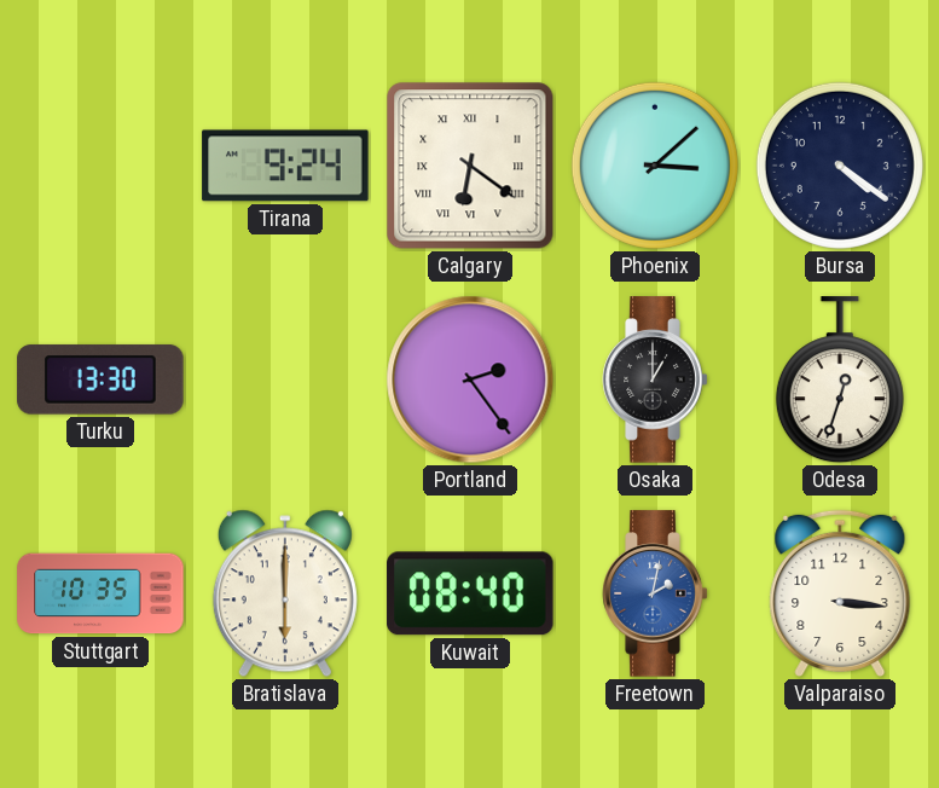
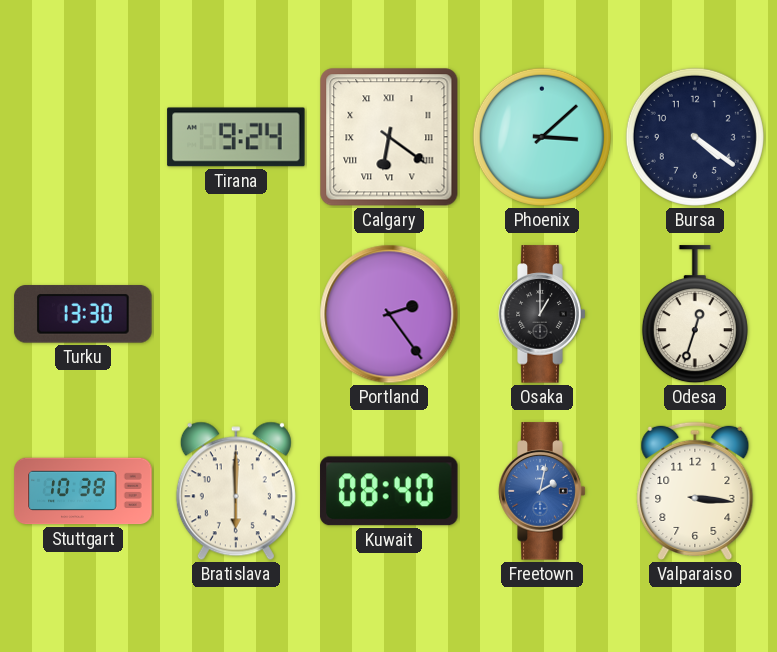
Stuttgart: 10:35 -> 10:38
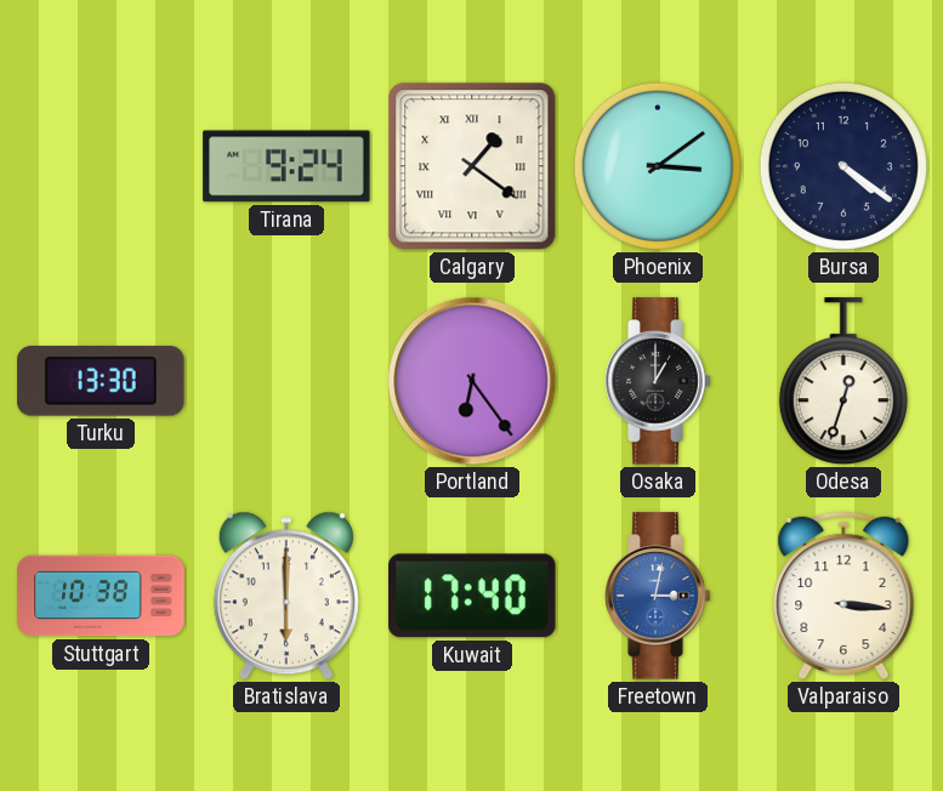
Calgary: 6:21 -> 1:21
Phoenix: 3:08 -> 3:09
Portland: 2:24 -> 6:24
Kuwait: 08:40 -> 17:40
Freetown: 2:02 -> 3:02
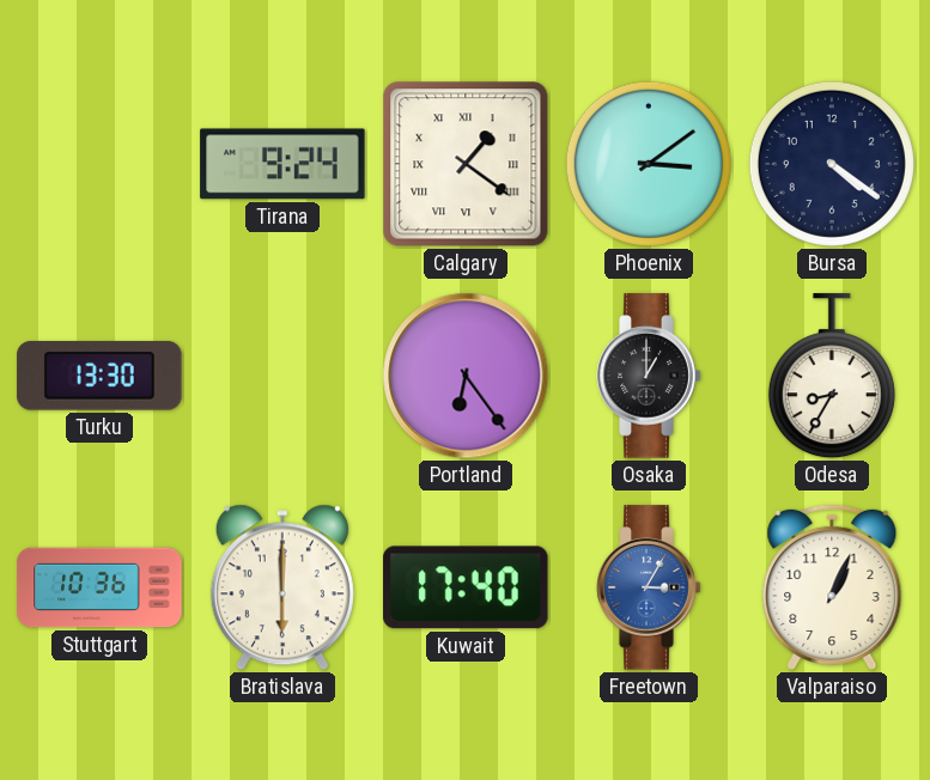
Odesa: 12:33 -> 8:35
Stuttgart: 10:38 -> 10:36
Freetown: 3:02 -> 3:05
Valparaiso: 3:16 -> 1:04
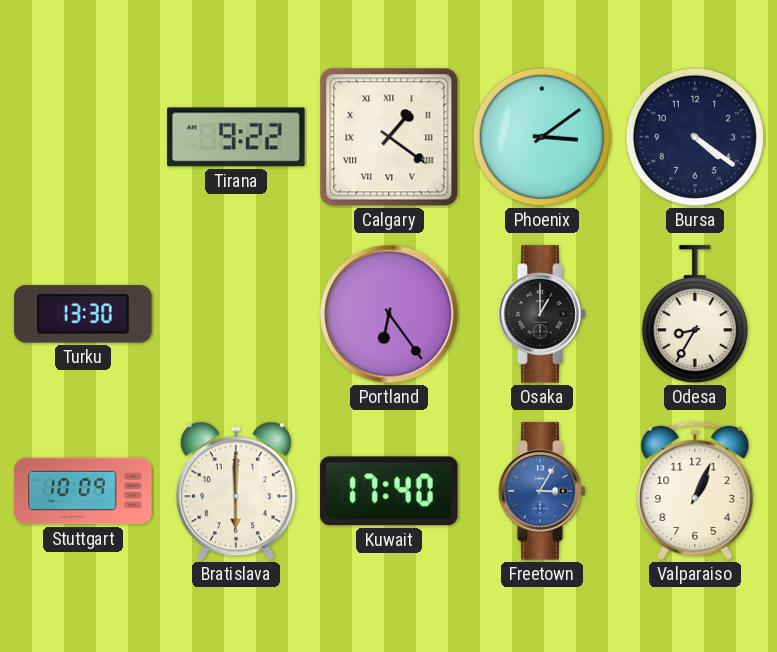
Tirana: 9:24 -> 9:22
Stuttgart: 10:36 -> 10:09
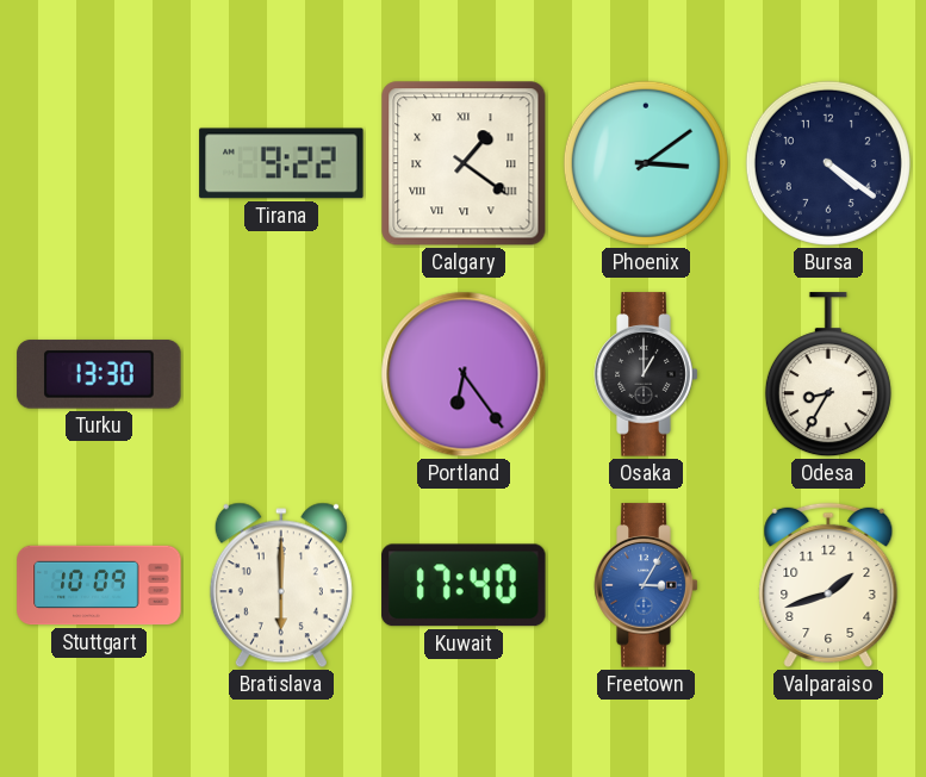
Valparaiso: 1:04 -> 1:42
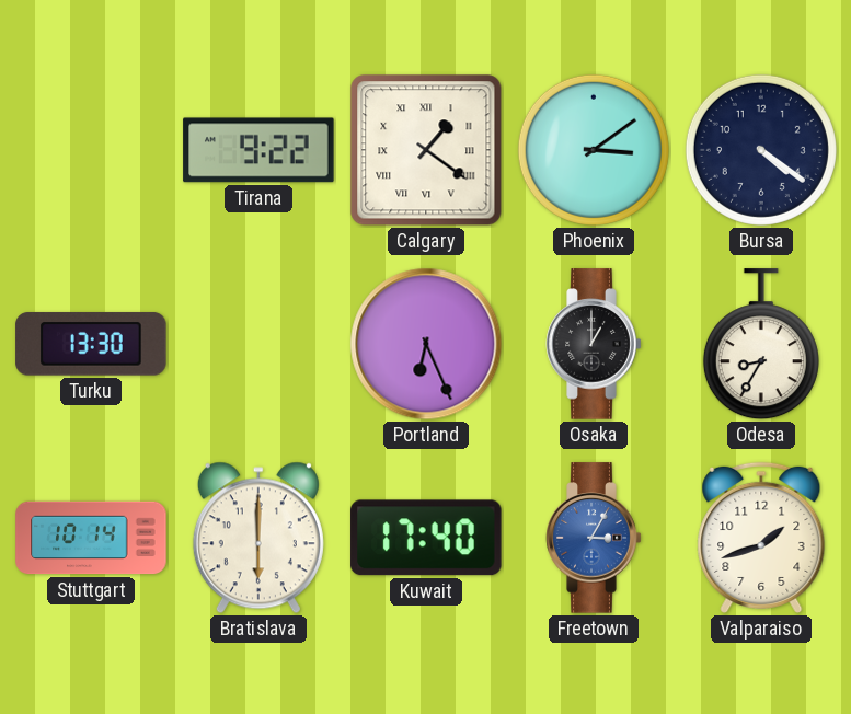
Portland: 6:24 -> 6:26
Stuttgart: 10:09 -> 10:14
